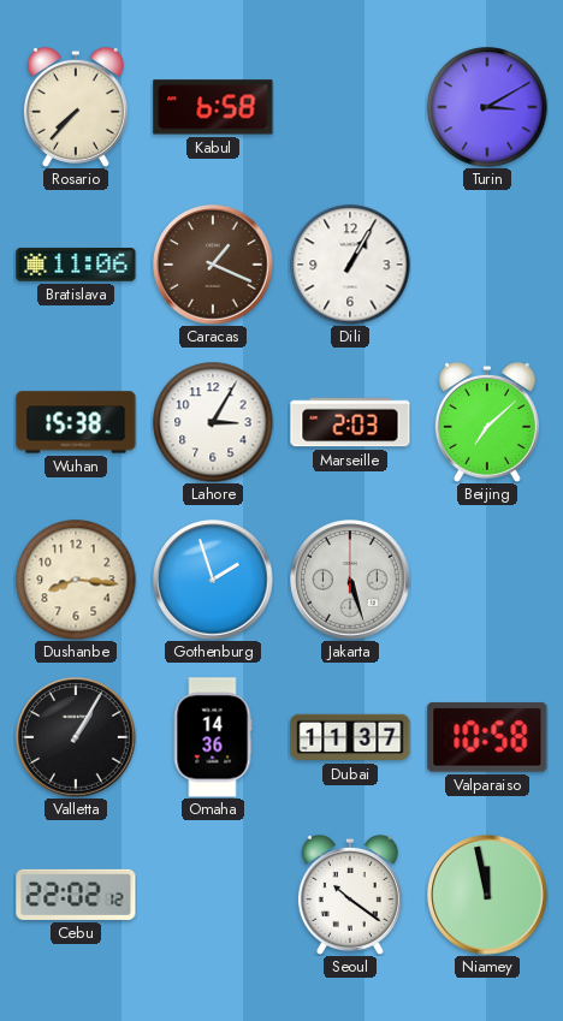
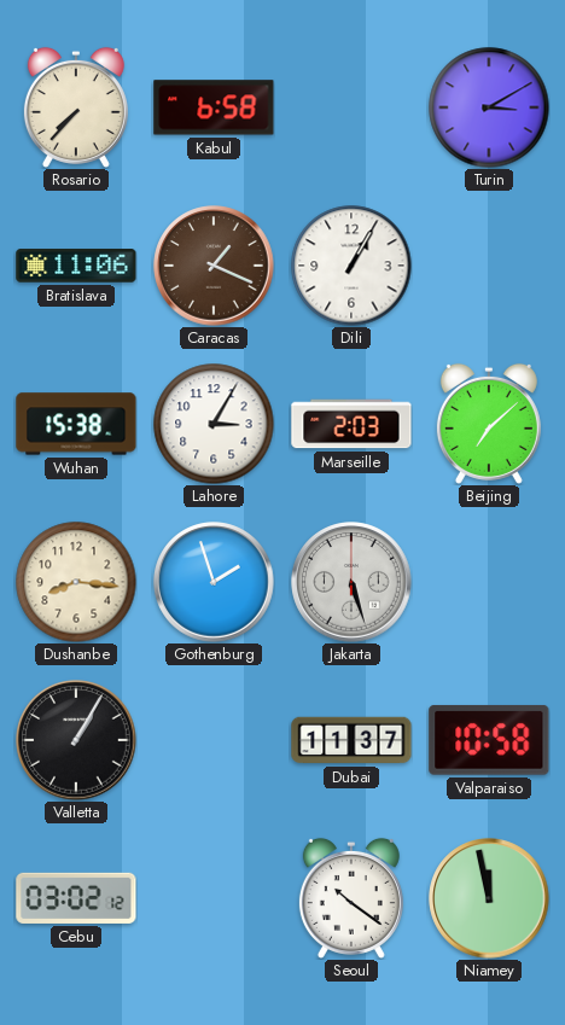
Omaha: 14:36 -> none
Cebu: 22:02 -> 03:02
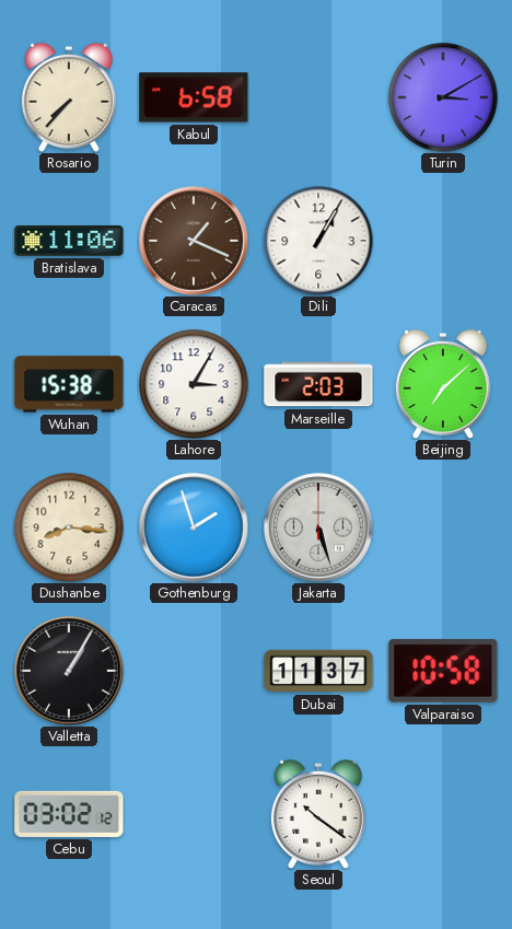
Niamey: 11:58 -> none
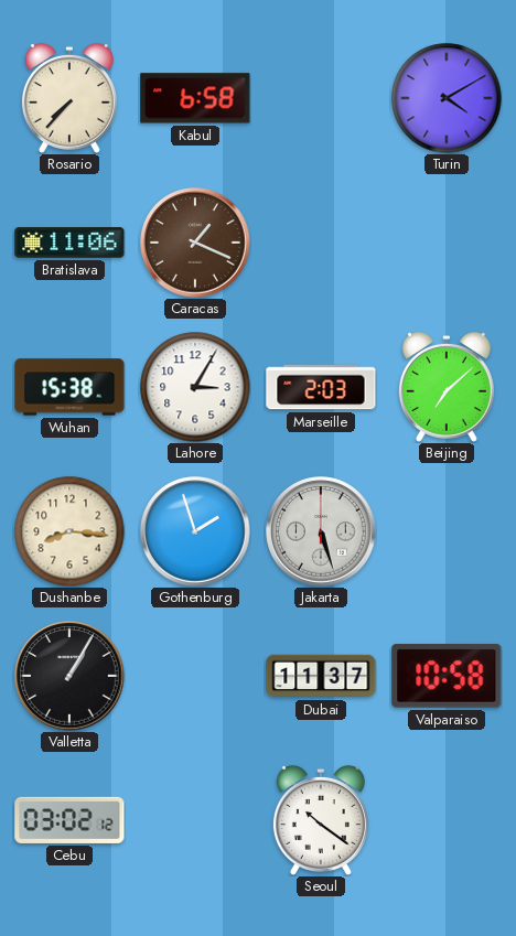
Turin: 3:10 -> 4:10
Dili: 1:05 -> none
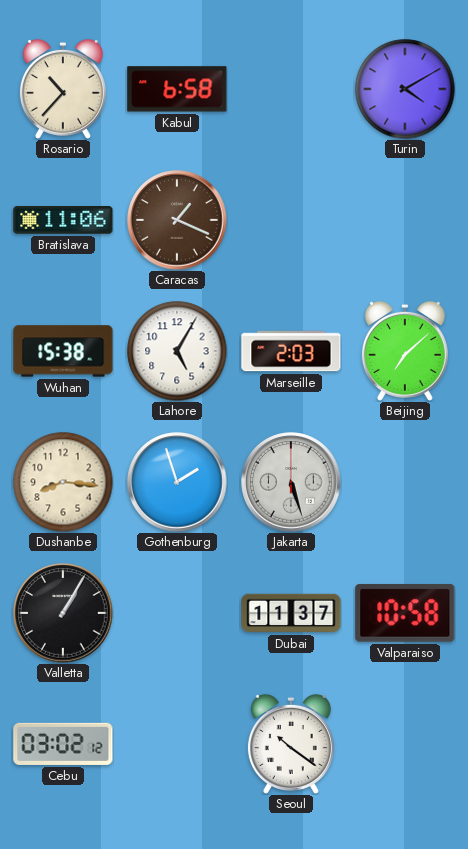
Rosario: 7:37 -> 10:37
Lahore: 3:05 -> 5:05
